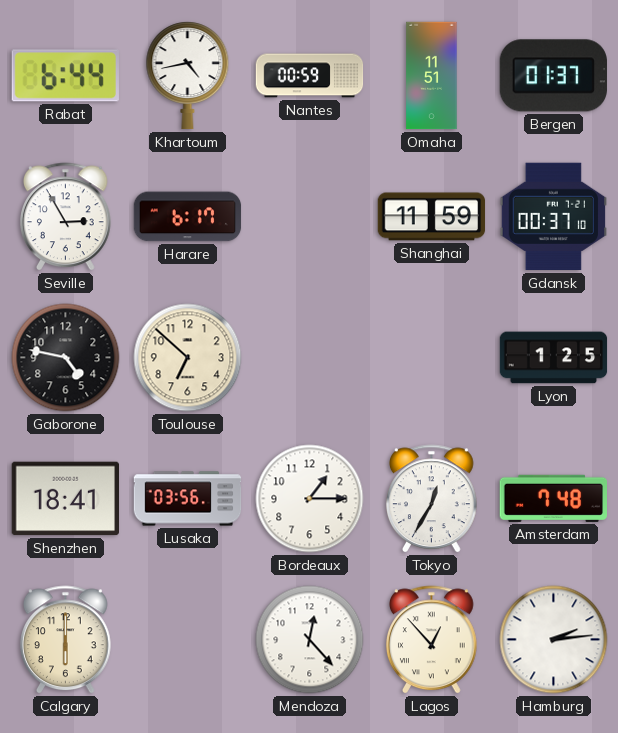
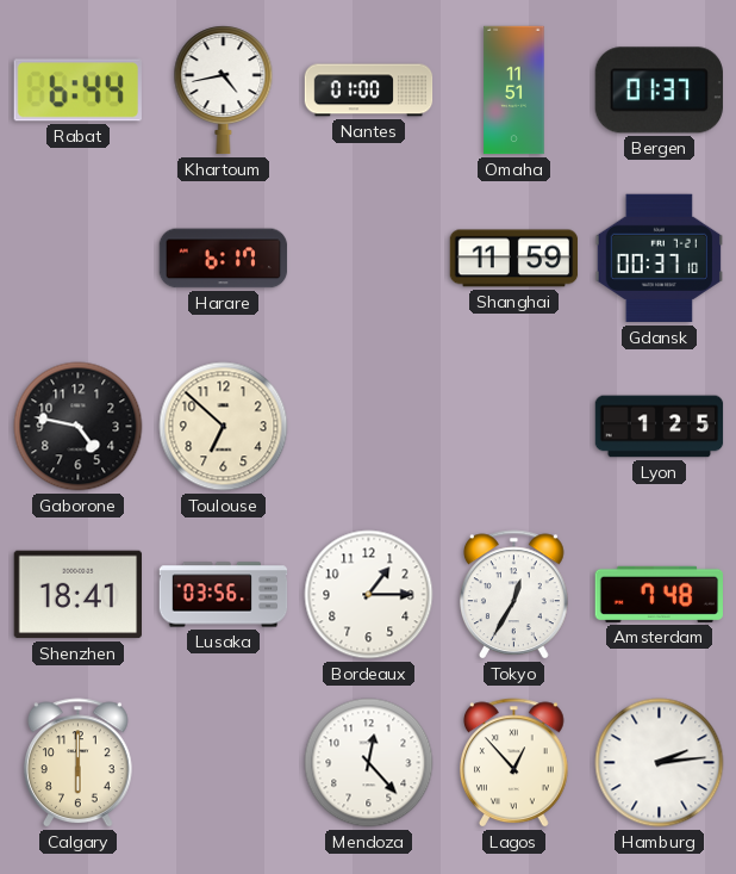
Nantes: 00:59 -> 01:00
Seville: 2:55 -> none
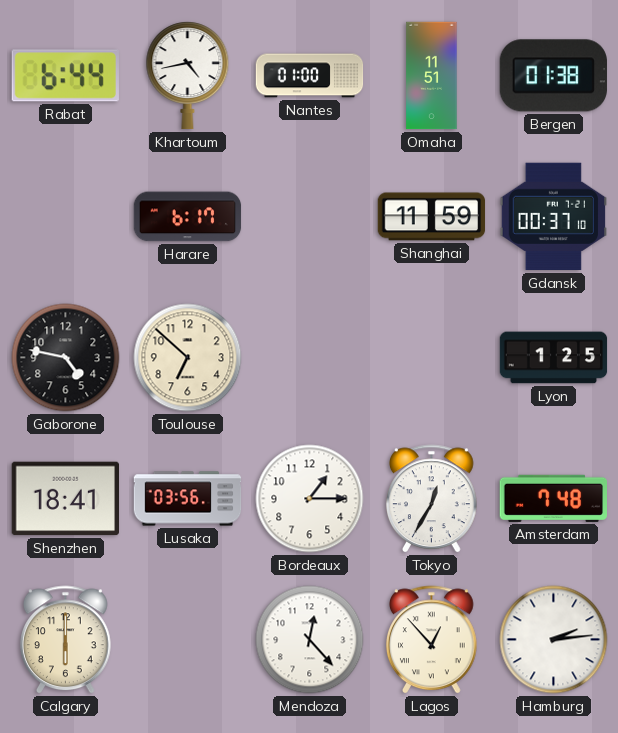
Bergen: 01:37 -> 01:38
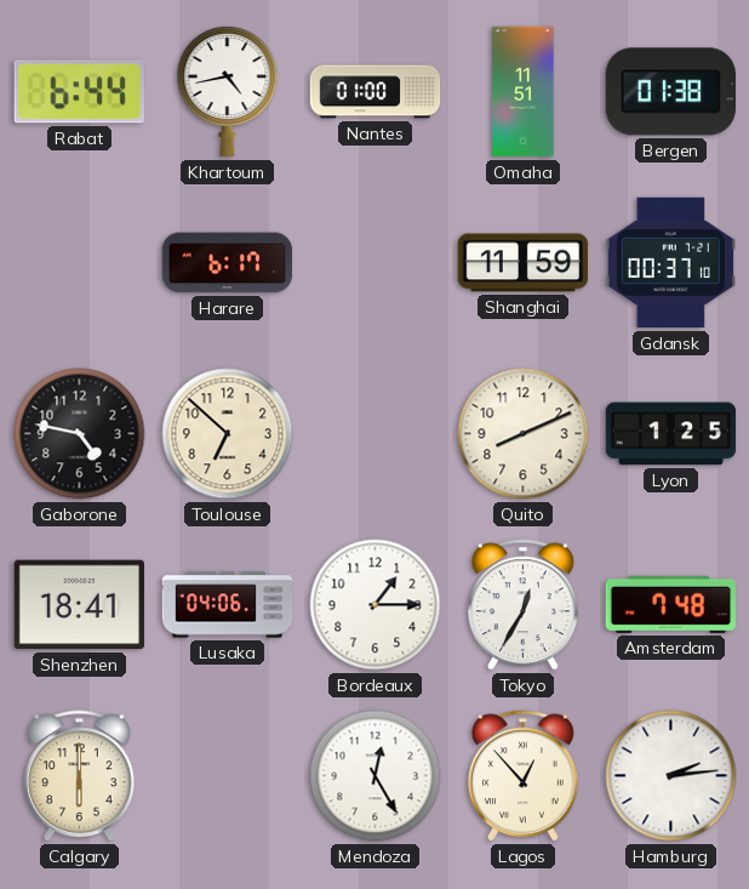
Quito: none -> 8:11
Lusaka: 03:56 -> 04:06
Mendoza: 12:23 -> 12:25
